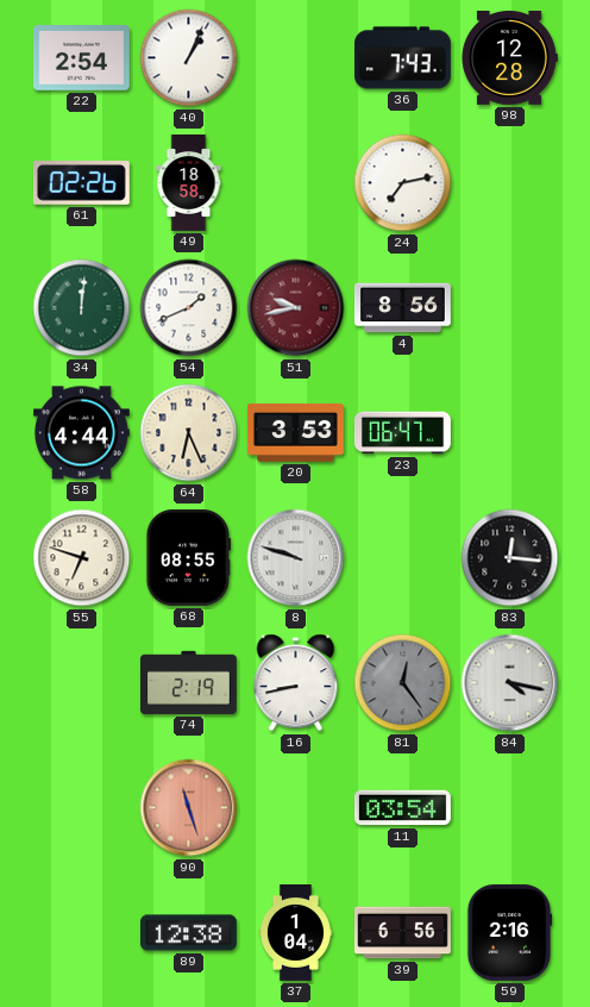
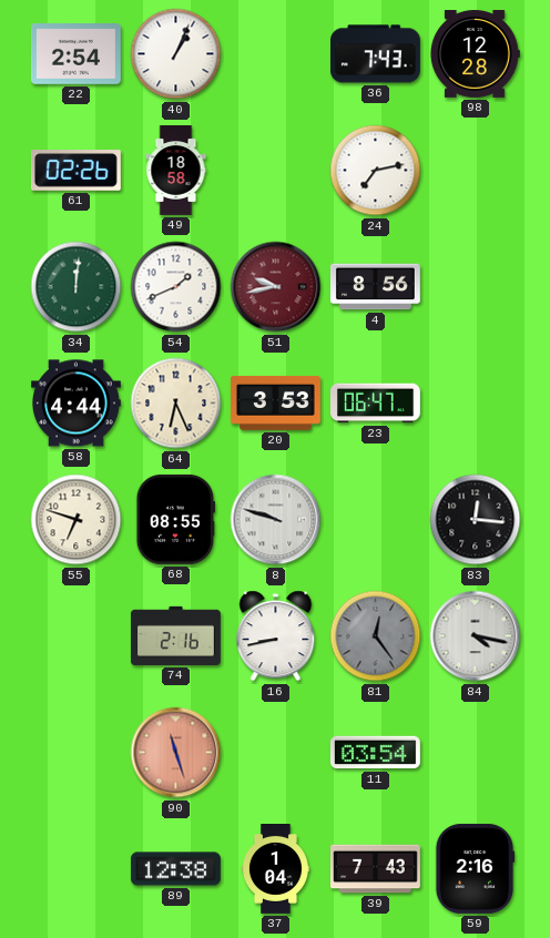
74: 2:19 -> 2:16
39: 6:56 -> 7:43
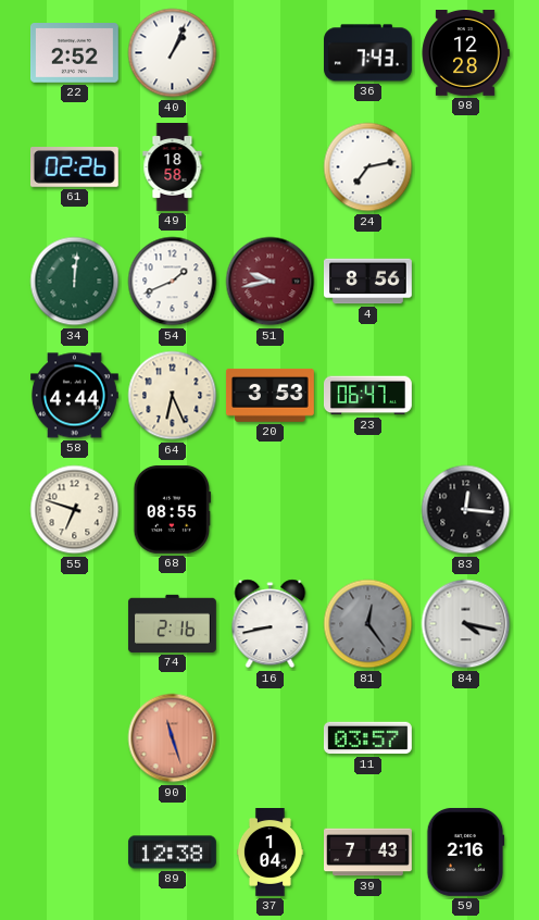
22: 2:54 -> 2:52
8: 9:48 -> none
11: 03:54 -> 03:57
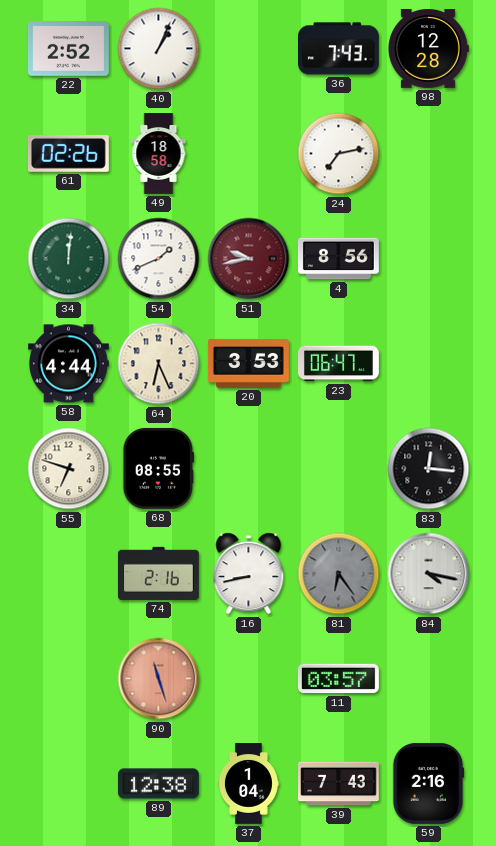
81: 12:24 -> 6:24
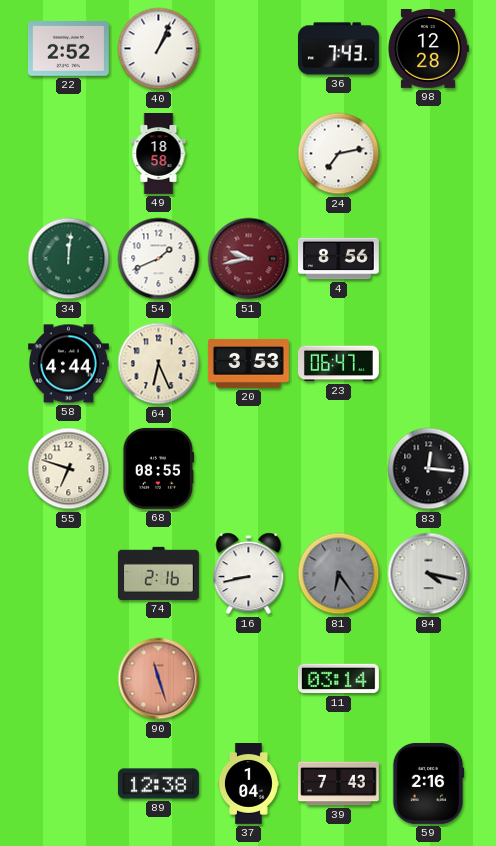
61: 02:26 -> none
11: 03:57 -> 03:14
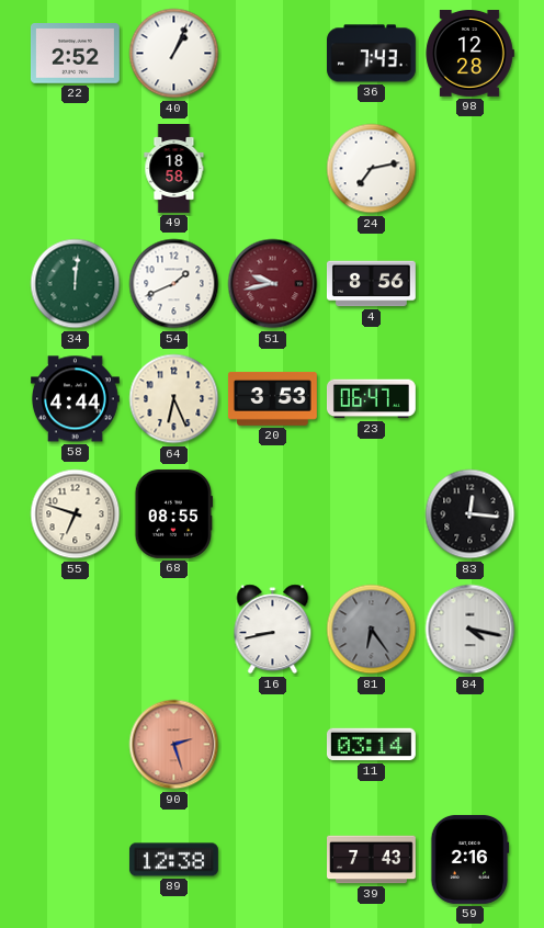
74: 2:16 -> none
90: 11:27 -> 2:27
37: 1:04 -> none
